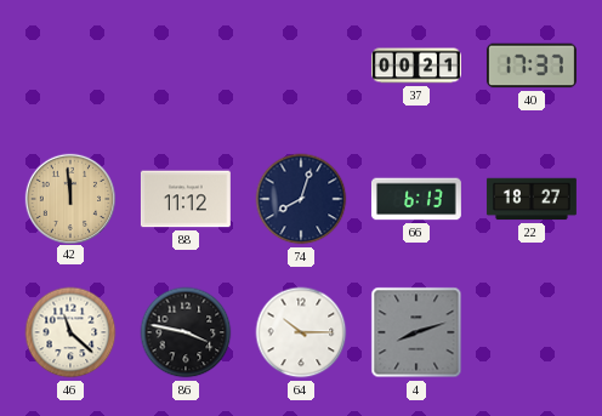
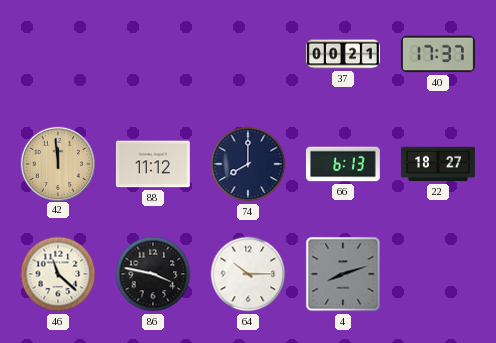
74: 8:03 -> 8:00
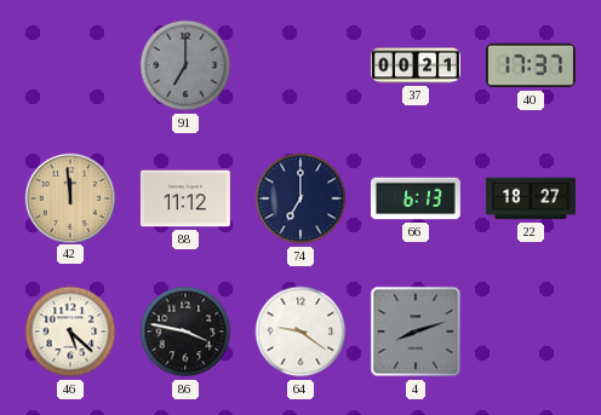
91: none -> 7:00
74: 8:00 -> 7:00
46: 11:22 -> 5:22
64: 10:15 -> 9:21
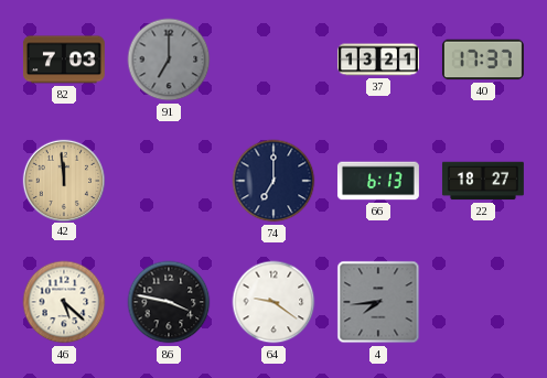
82: none -> 7:03
37: 00:21 -> 13:21
88: 11:12 -> none
4: 8:12 -> 7:44
